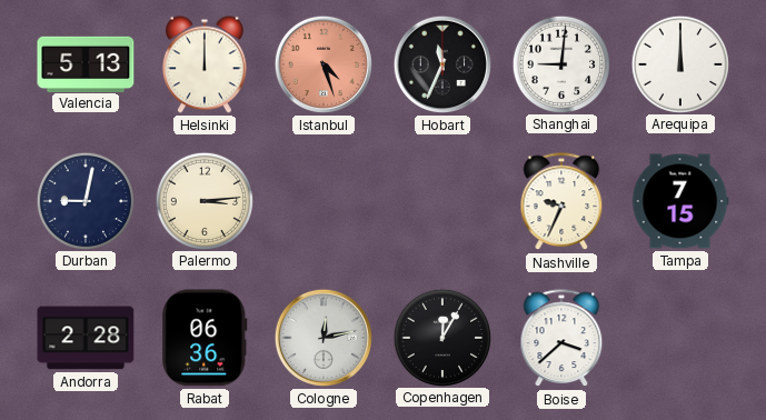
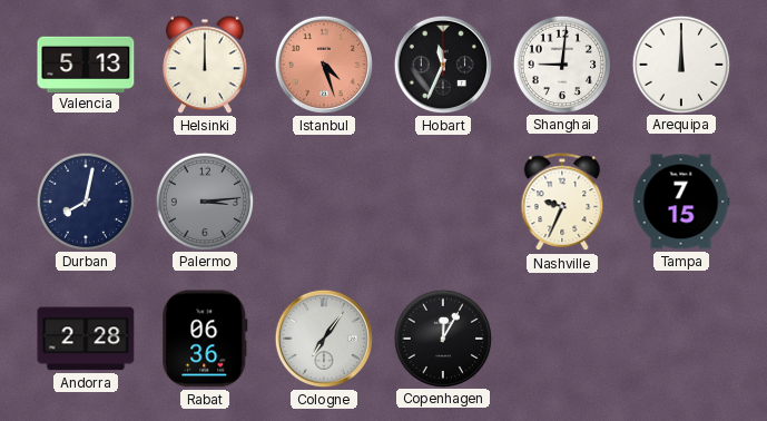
Durban: 9:02 -> 8:02
Palermo dial: cream -> grey
Cologne: 12:13 -> 7:06
Boise: 3:38 -> none
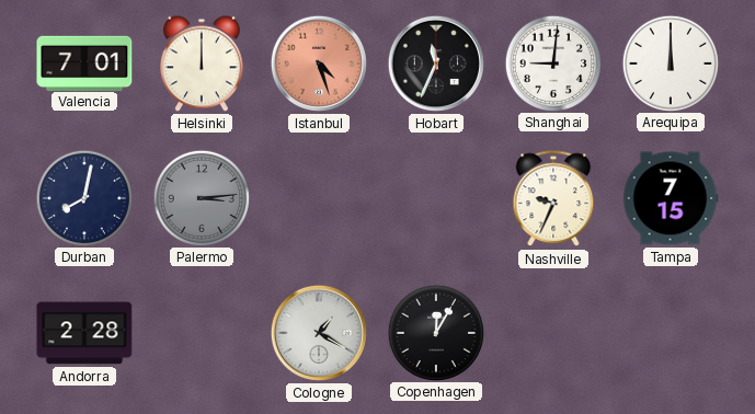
Valencia: 5:13 -> 7:01
Rabat: 06:36 -> none
Cologne: 7:06 -> 1:20
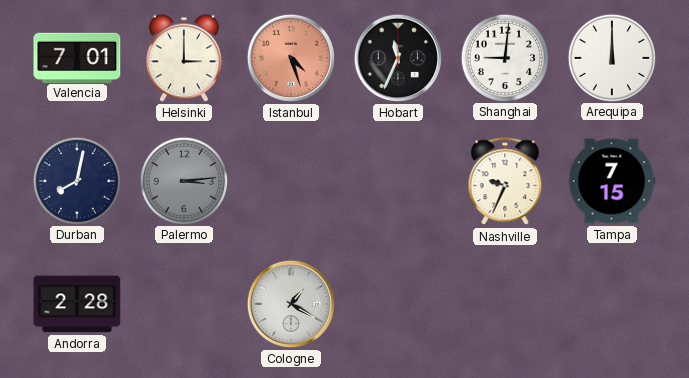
Helsinki: 12:00 -> 3:00
Copenhagen: 12:05 -> none
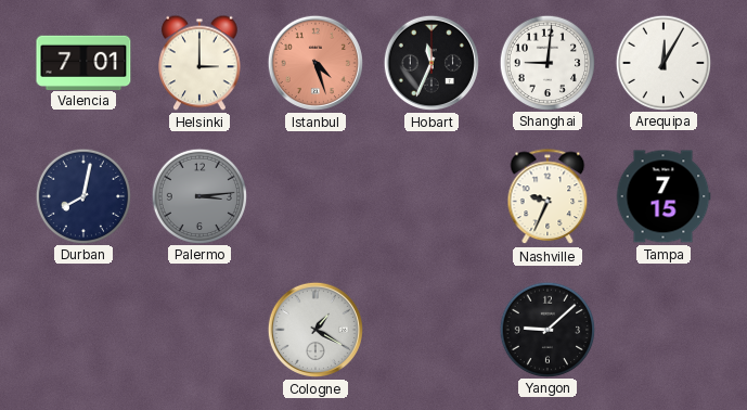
Arequipa: 12:00 -> 12:05
Andorra: 2:28 -> none
Yangon: none -> 9:08
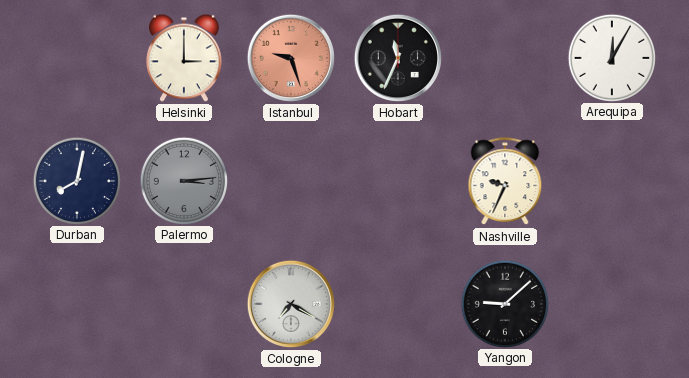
Valencia: 7:01 -> none
Istanbul: 4:27 -> 9:27
Shanghai: 9:01 -> none
Tampa: 7:15 -> none
Cologne: 1:20 -> 7:20
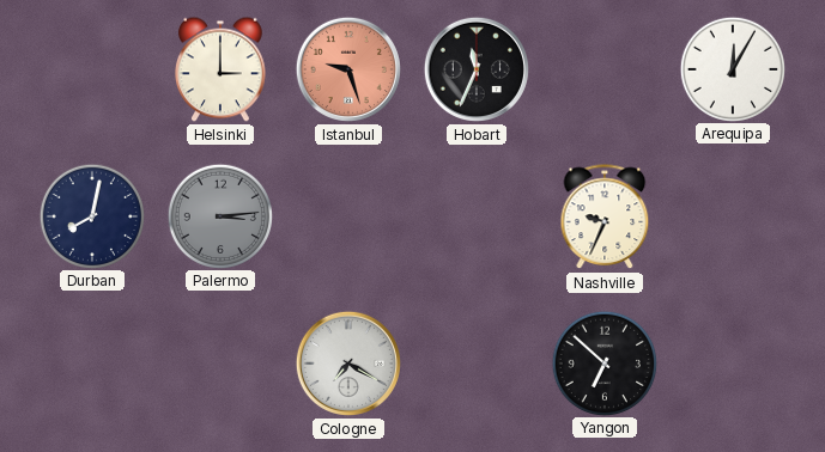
Yangon: 9:08 -> 6:52
